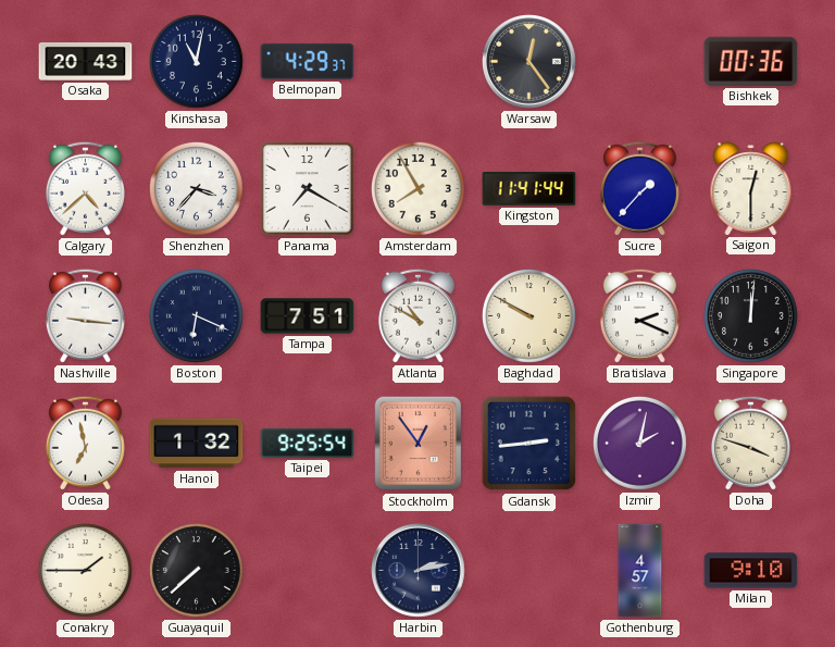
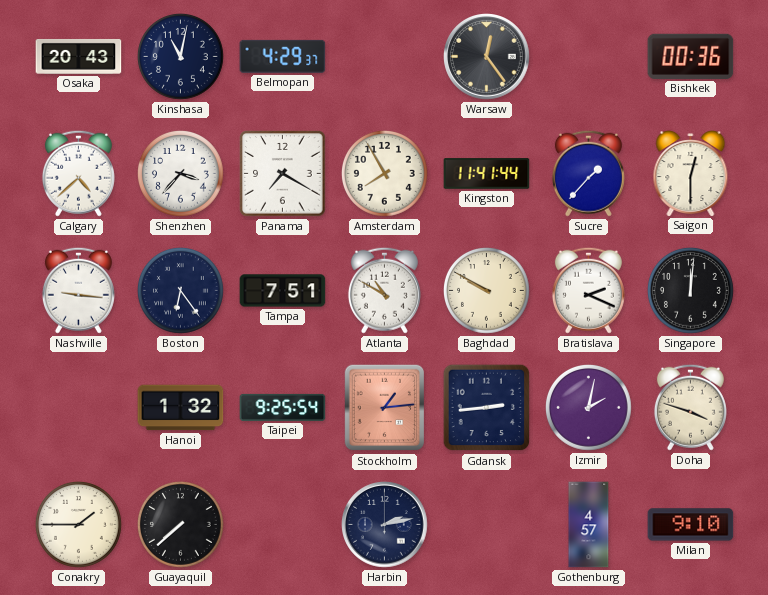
Boston: 6:19 -> 6:24
Odesa: 6:58 -> none
Stockholm: 12:54 -> 1:14
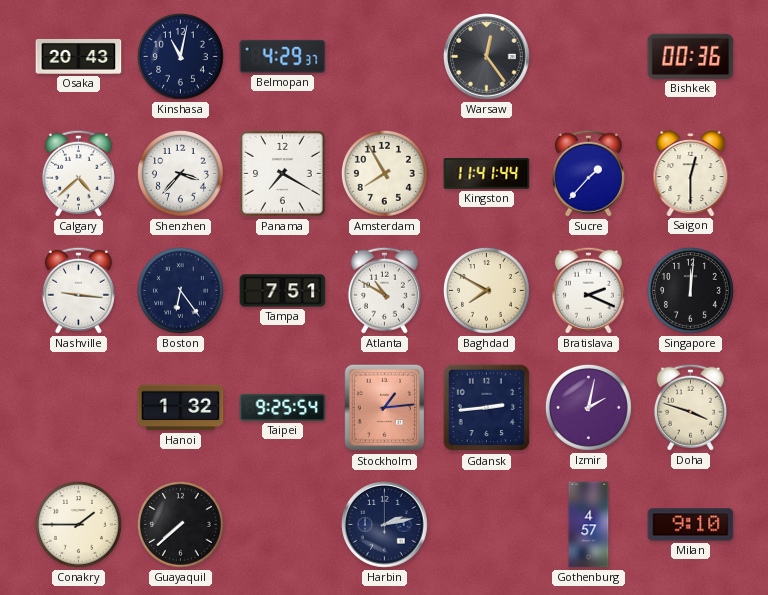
Baghdad: 9:50 -> 7:50
